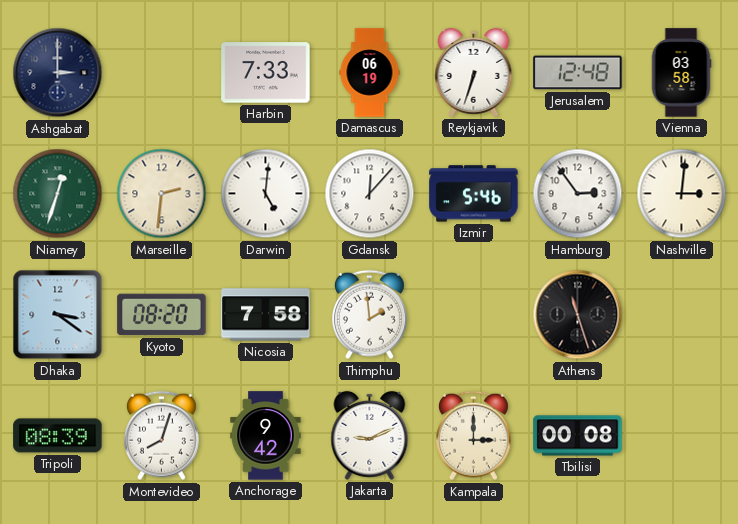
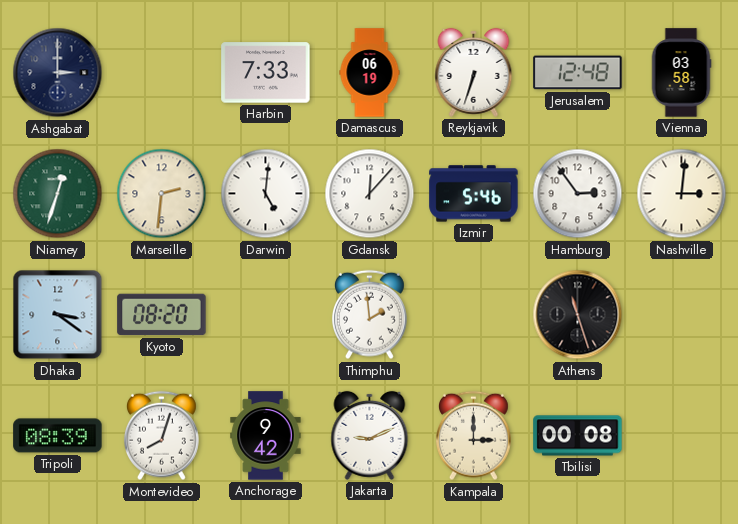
Nicosia: 7:58 -> none
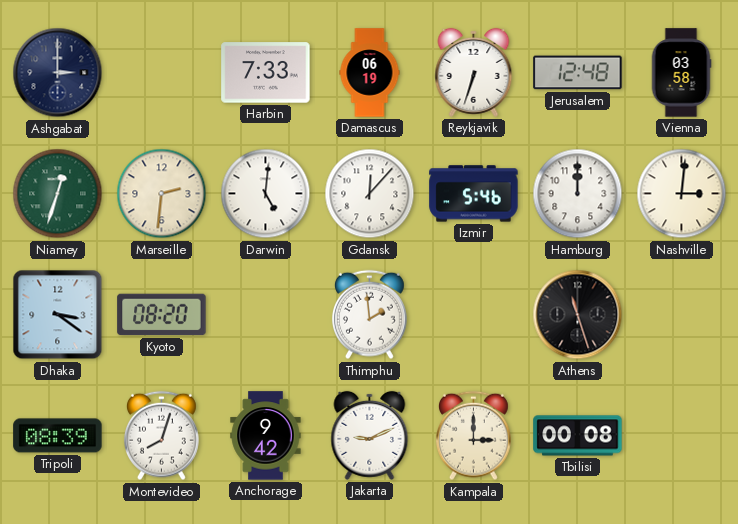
Hamburg: 2:54 -> 12:00
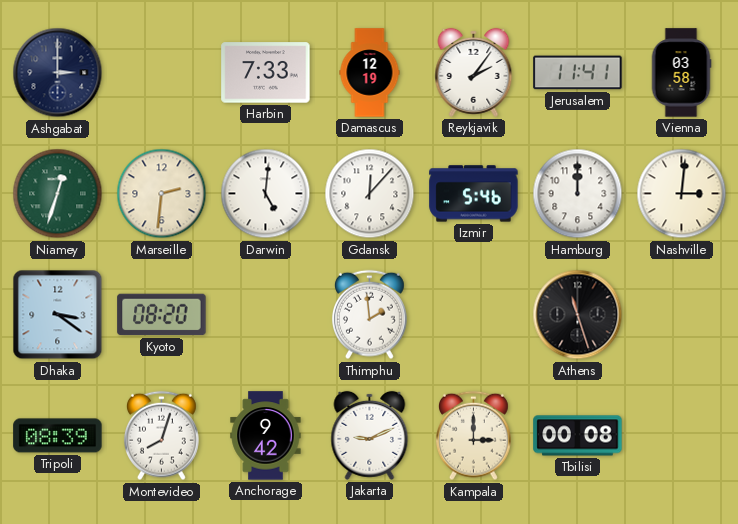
Damascus: 06:19 -> 12:19
Reykjavik: 6:33 -> 2:06
Jerusalem: 12:48 -> 11:41
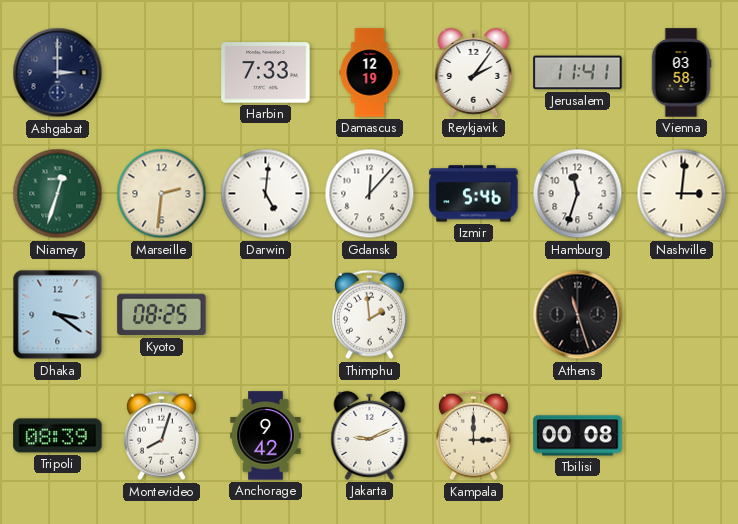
Hamburg: 12:00 -> 11:33
Kyoto: 08:20 -> 08:25
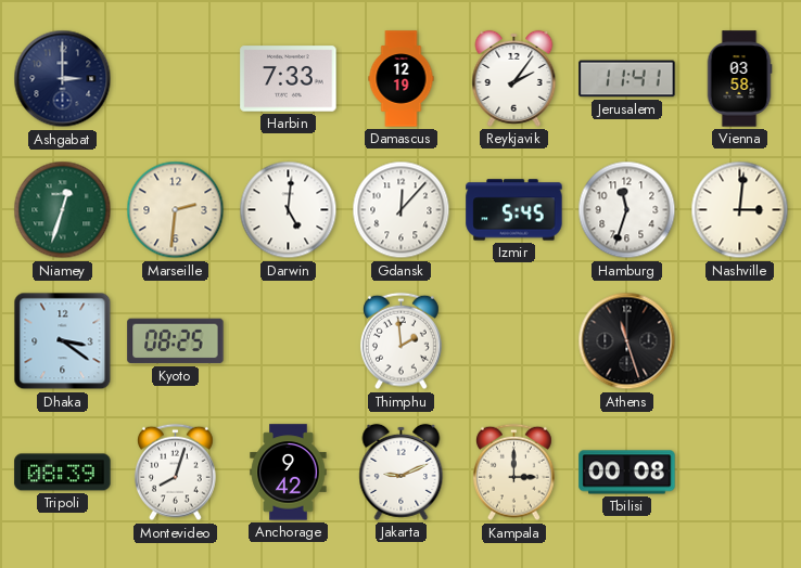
Izmir: 5:46 -> 5:45
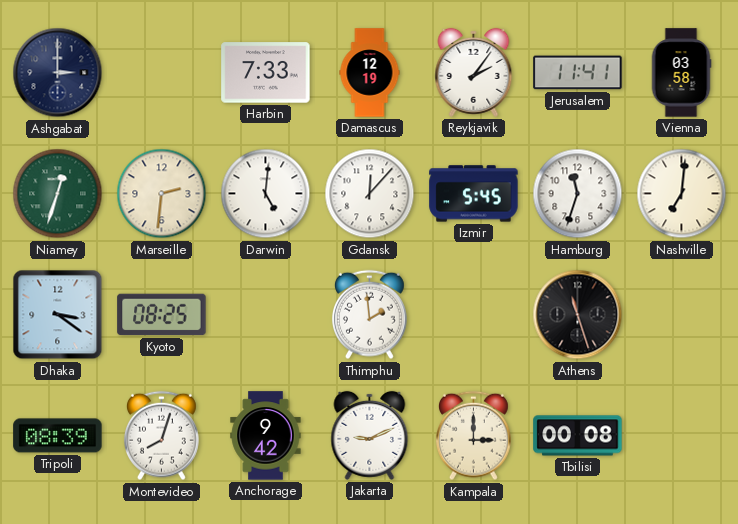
Nashville: 3:01 -> 7:01
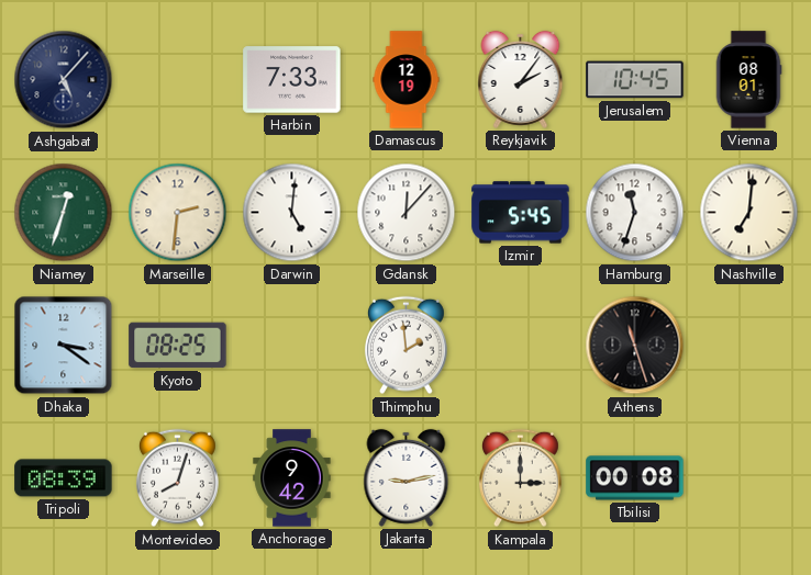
Ashgabat: 3:00 -> 5:07
Jerusalem: 11:41 -> 10:45
Vienna: 03:58 -> 08:01
Jakarta: 9:11 -> 9:13
